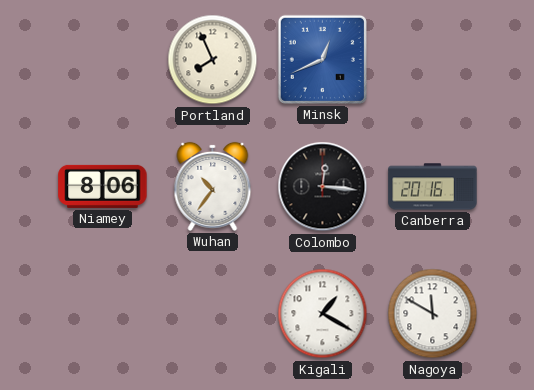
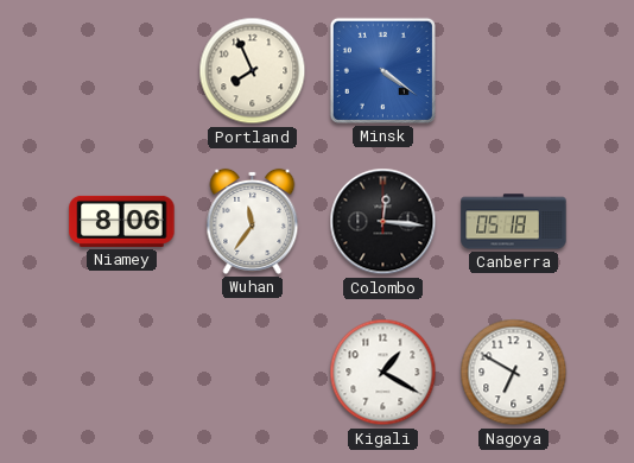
Minsk: 12:41 -> 4:21
Wuhan: 10:36 -> 11:36
Canberra: 20:16 -> 05:18
Nagoya: 11:50 -> 6:50
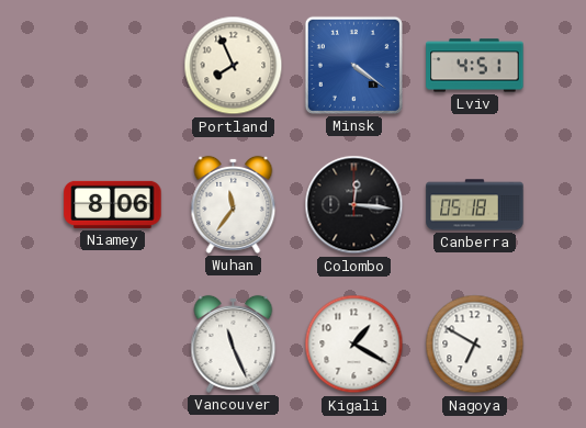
Lviv: none -> 4:51
Vancouver: none -> 11:26
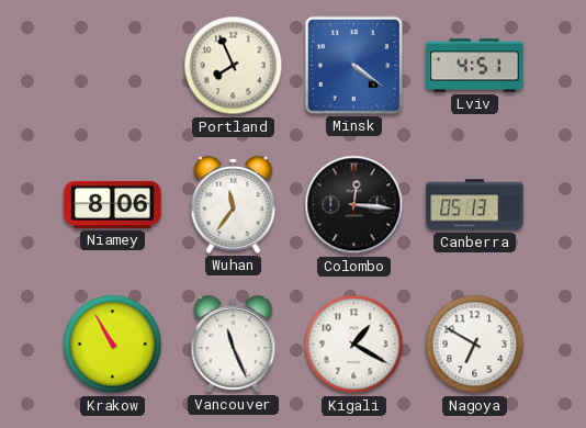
Canberra: 05:18 -> 05:13
Krakow: none -> 10:55
